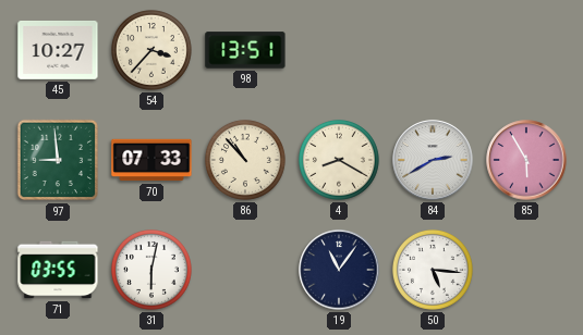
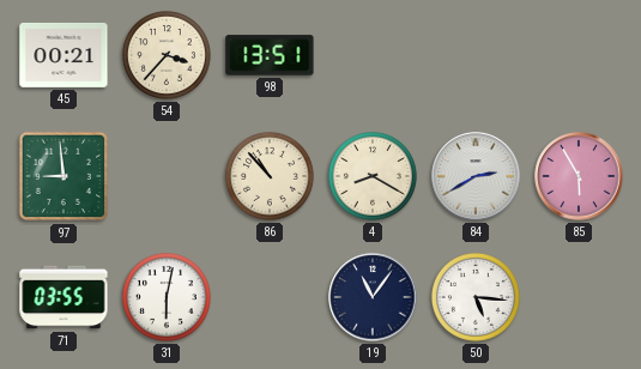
45: 10:27 -> 00:21
70: 07:33 -> none
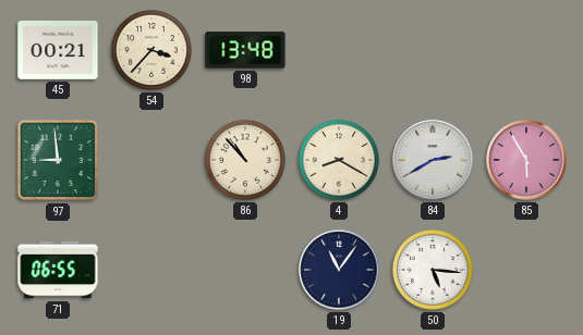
98: 13:51 -> 13:48
71: 03:55 -> 06:55
31: 6:02 -> none
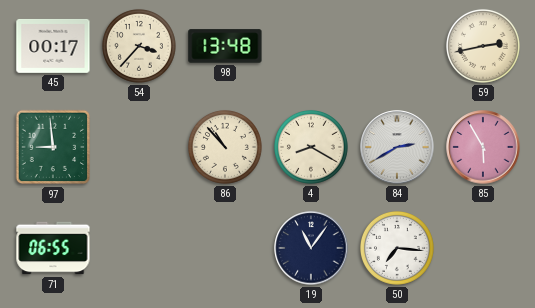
45: 00:21 -> 00:17
59: none -> 2:43
50: 5:16 -> 7:16
